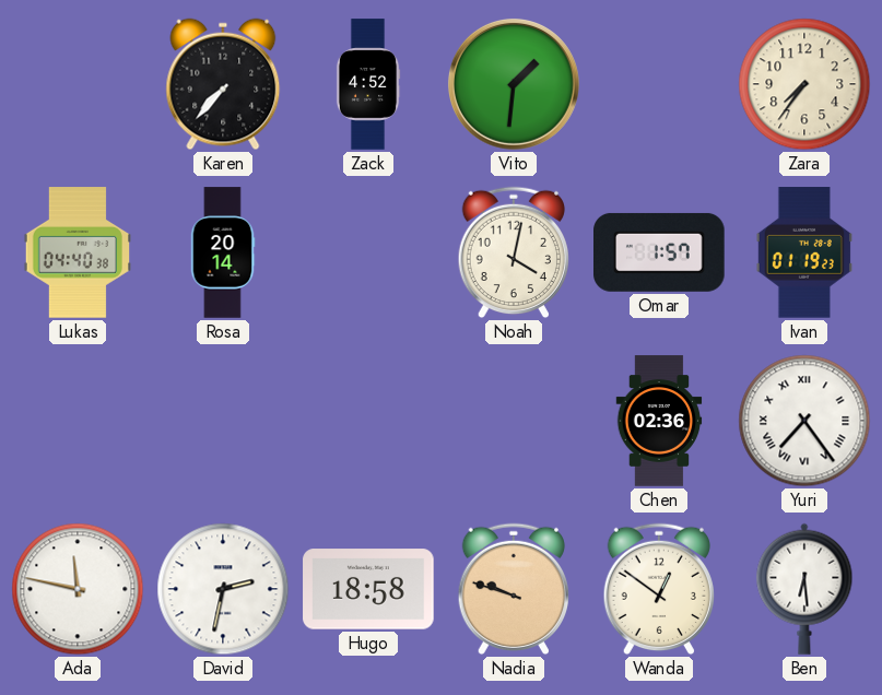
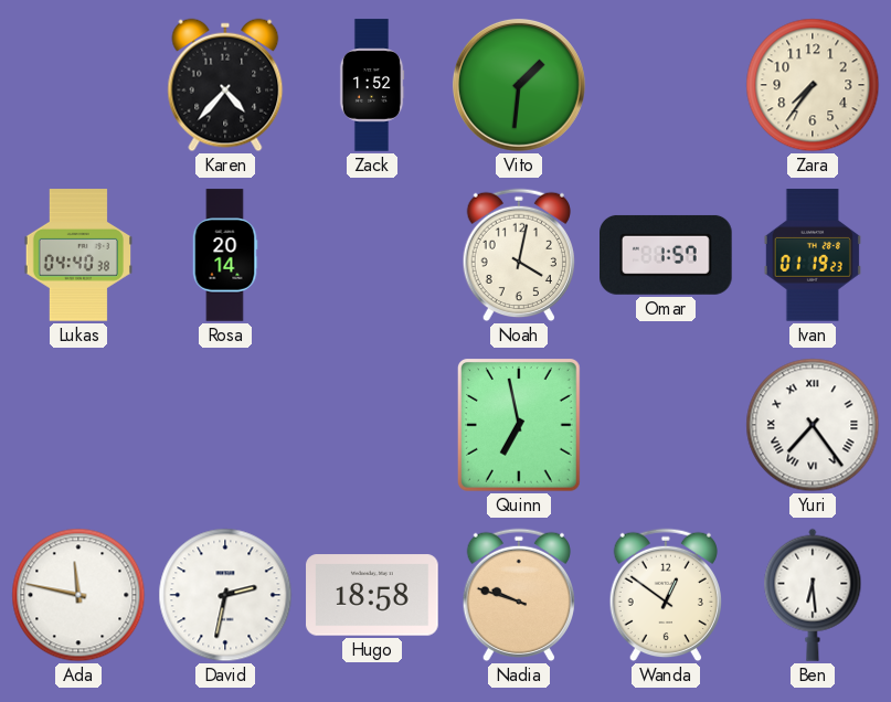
Karen: 7:37 -> 4:37
Zack: 4:52 -> 1:52
Quinn: none -> 6:58
Chen: 02:36 -> none
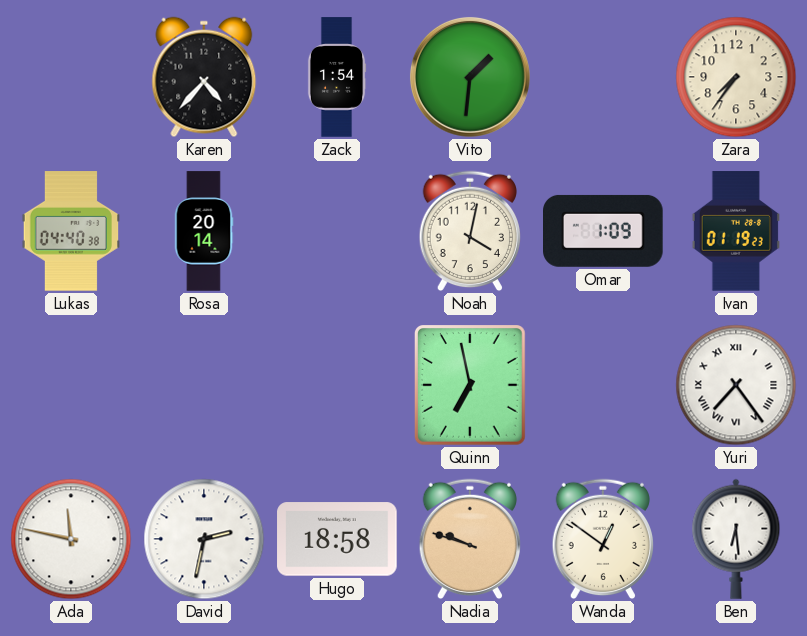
Zack: 1:52 -> 1:54
Omar: 1:57 -> 1:09
